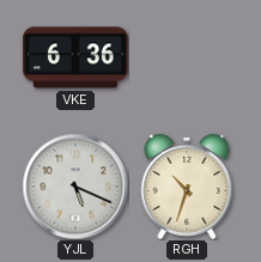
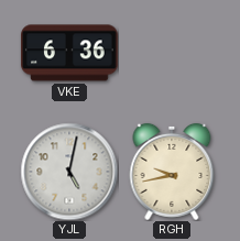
YJL: 5:19 -> 5:02
RGH: 10:33 -> 9:43
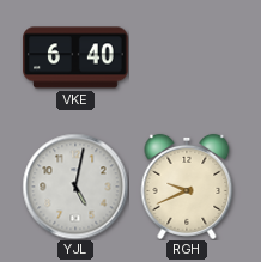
VKE: 6:36 -> 6:40
RGH: 9:43 -> 9:41
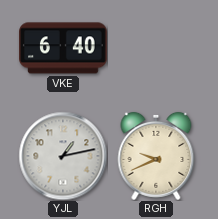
YJL: 5:02 -> 1:13
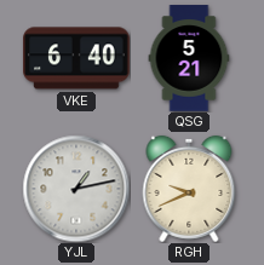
QSG: none -> 5:21
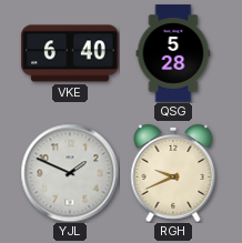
QSG: 5:21 -> 5:28
YJL: 1:13 -> 1:49
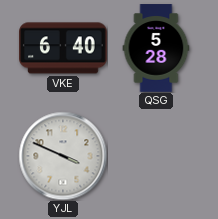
YJL: 1:49 -> 3:49
RGH: 9:41 -> none
